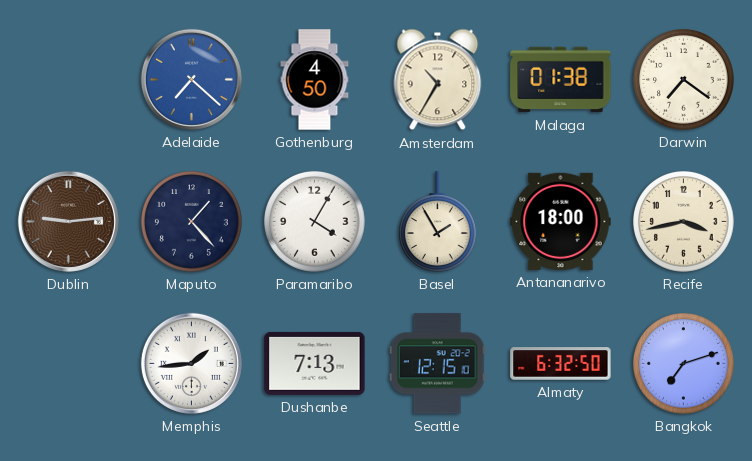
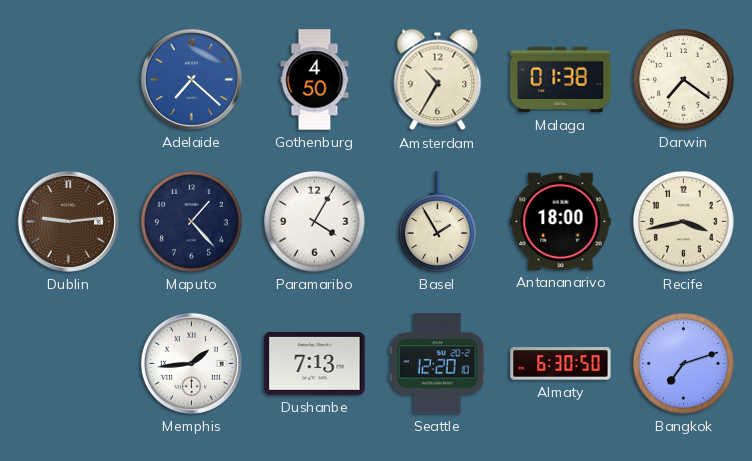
Seattle: 12:15 -> 12:20
Almaty: 6:32 -> 6:30
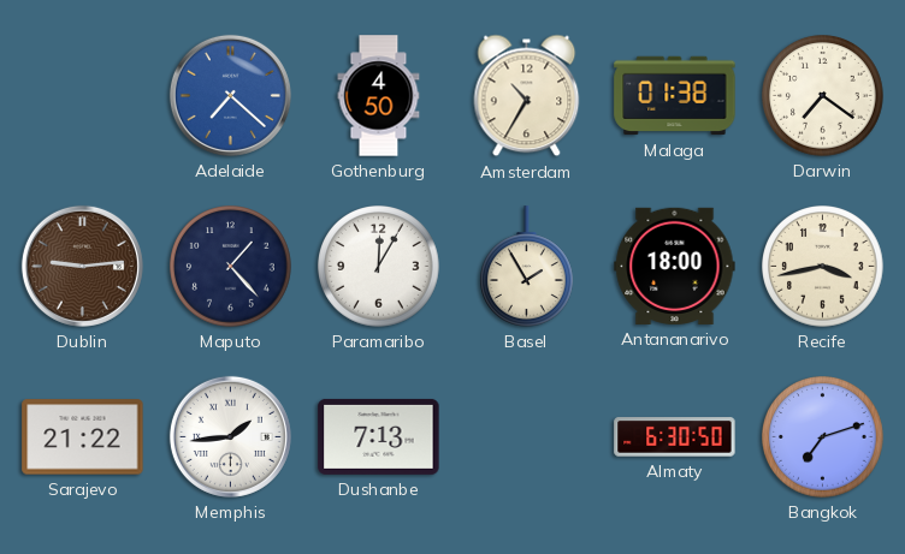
Paramaribo: 4:05 -> 12:05
Sarajevo: none -> 21:22
Seattle: 12:20 -> none
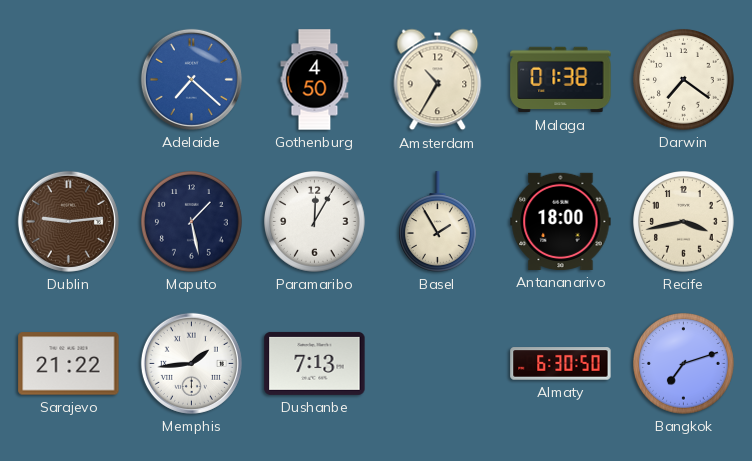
Maputo: 1:23 -> 1:28
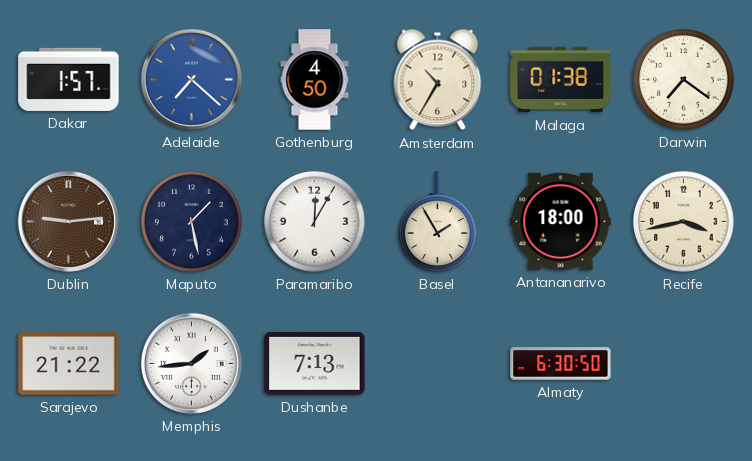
Dakar: none -> 1:57
Bangkok: 7:12 -> none
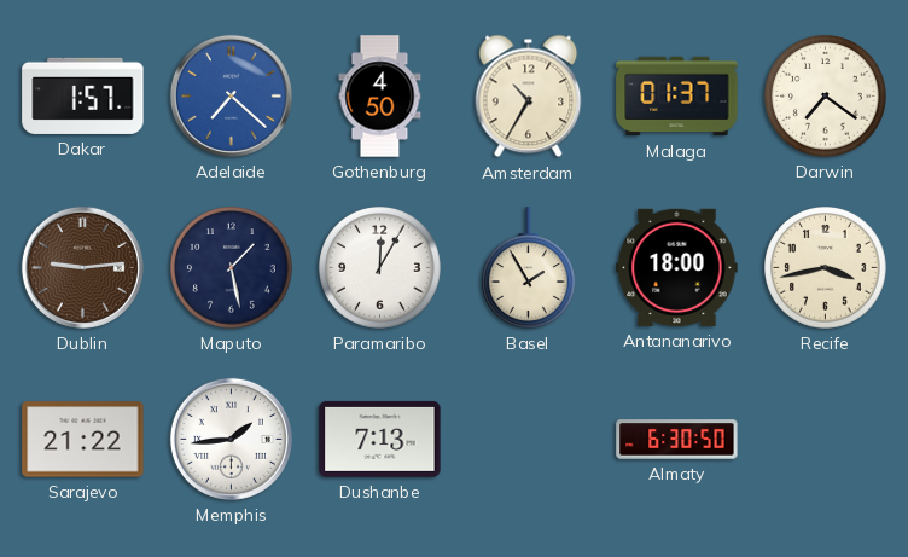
Malaga: 01:38 -> 01:37
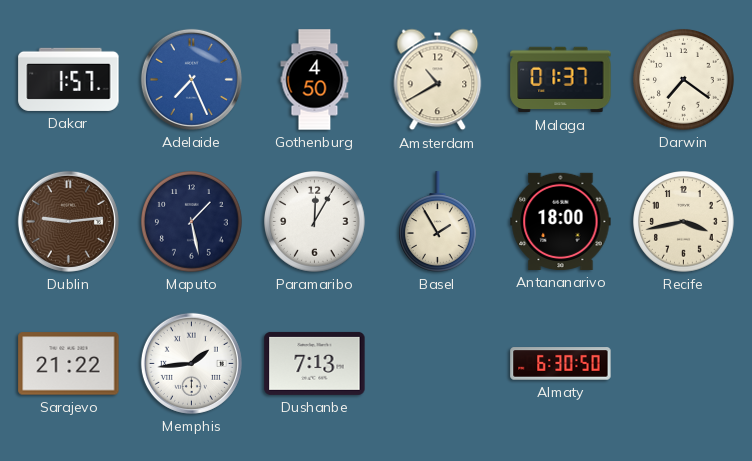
Adelaide: 7:22 -> 7:26
Amsterdam: 10:35 -> 10:40
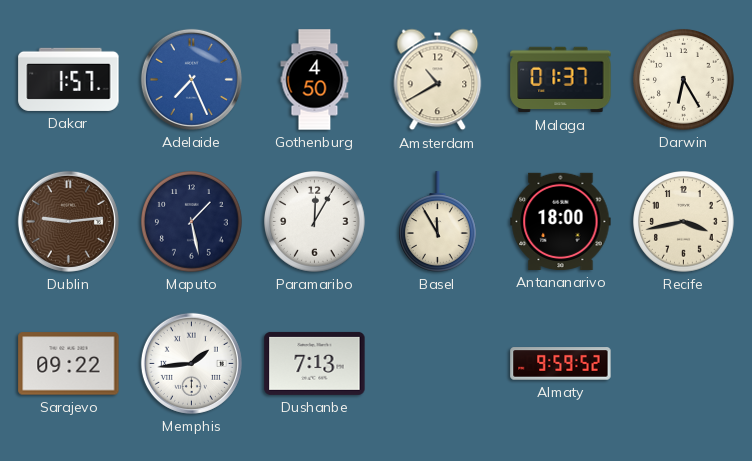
Darwin: 7:21 -> 6:25
Basel: 1:55 -> 11:55
Sarajevo: 21:22 -> 09:22
Almaty: 6:30 -> 9:59
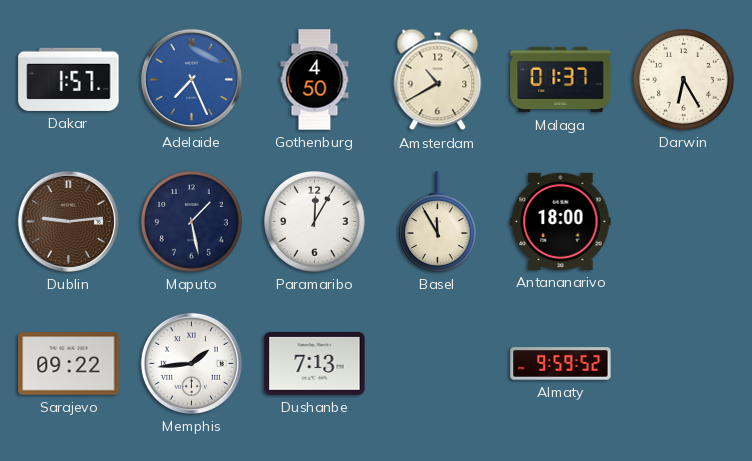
Recife: 3:43 -> none
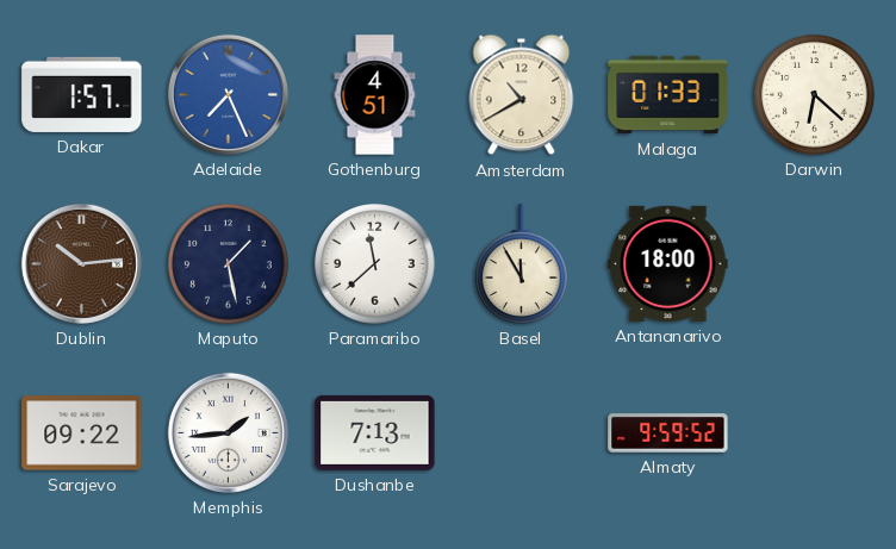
Gothenburg: 4:50 -> 4:51
Malaga: 01:37 -> 01:33
Darwin: 6:25 -> 6:22
Dublin: 9:14 -> 10:14
Paramaribo: 12:05 -> 11:38
